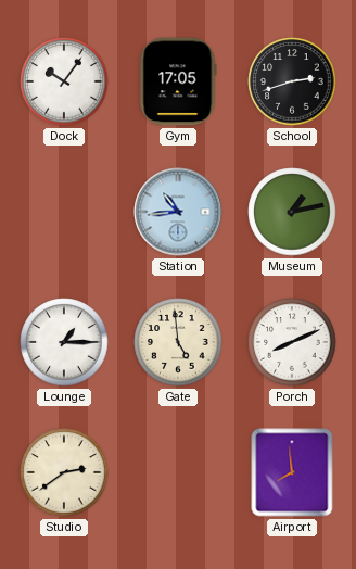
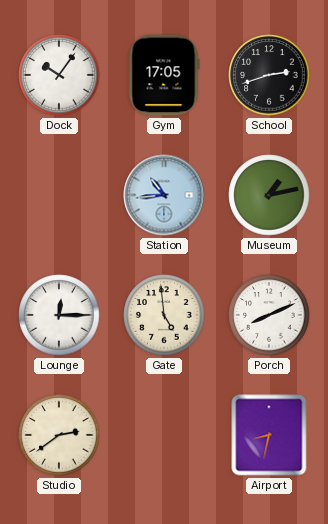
Lounge: 1:15 -> 12:15
Airport: 7:59 -> 8:32
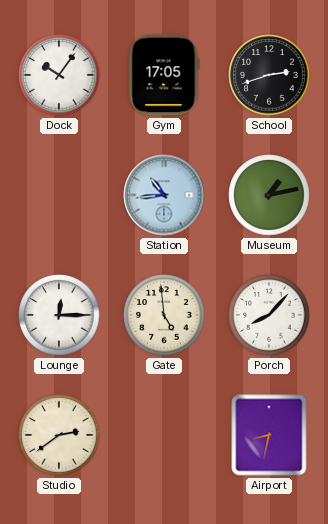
Porch: 8:11 -> 8:07
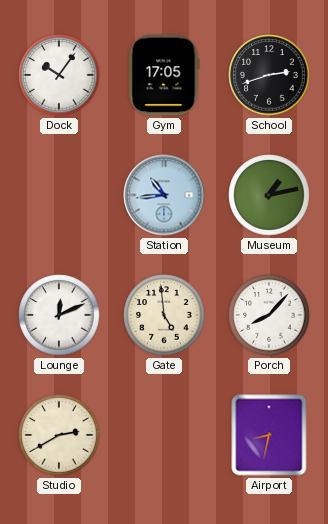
Lounge: 12:15 -> 12:11
Studio: 2:39 -> 2:40
